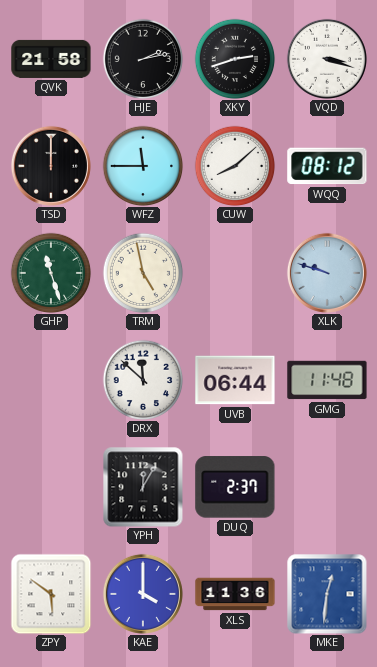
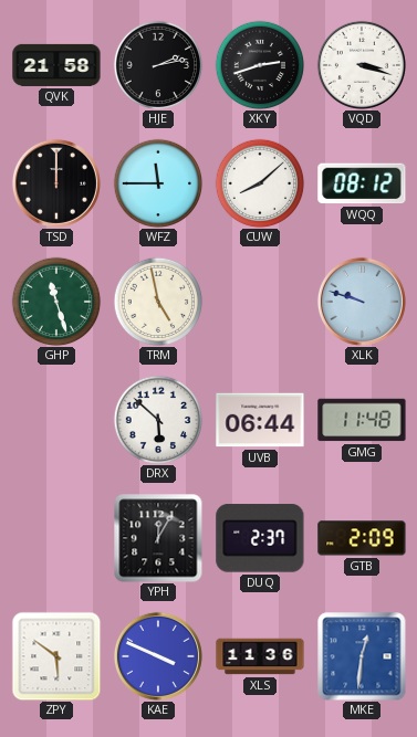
DRX: 11:52 -> 5:52
GTB: none -> 2:09
KAE: 4:00 -> 3:49
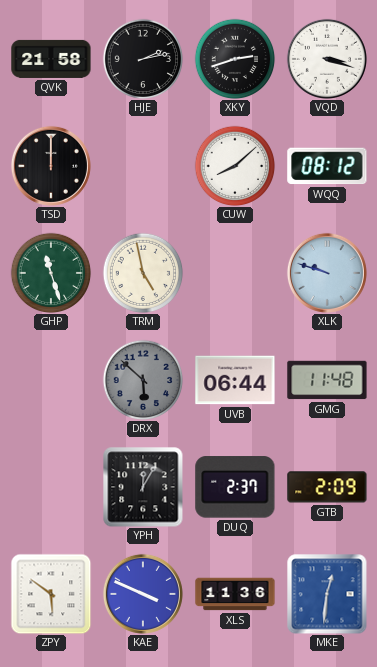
WFZ: 11:45 -> none
DRX dial: white -> grey
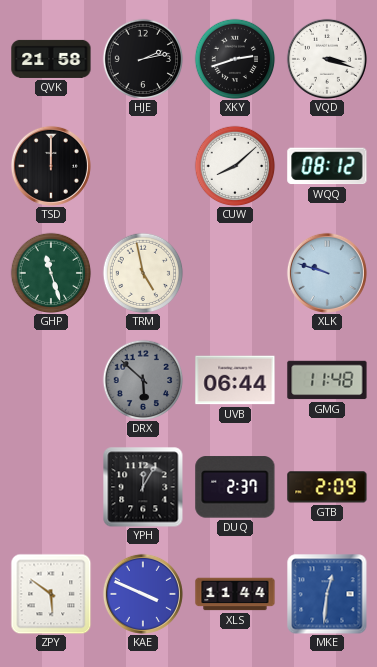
XLS: 11:36 -> 11:44
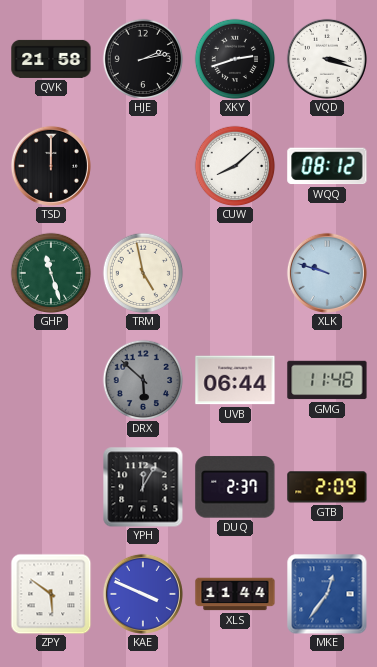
MKE: 12:31 -> 12:36
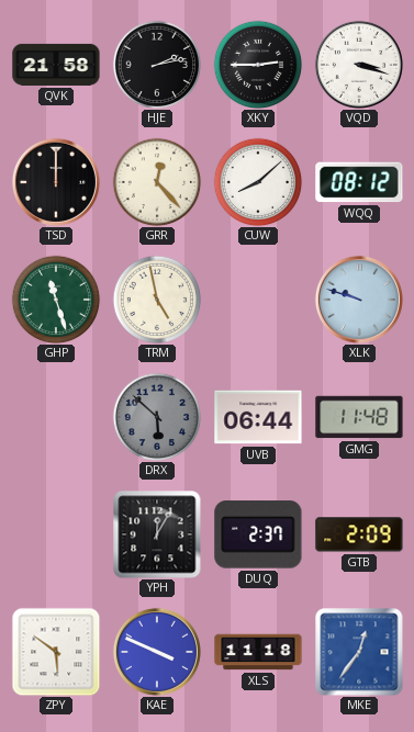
XKY: 2:42 -> 2:45
GRR: none -> 12:23
XLS: 11:44 -> 11:18
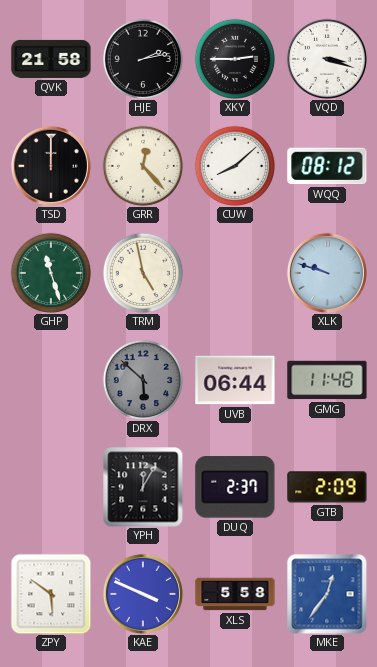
XLS: 11:18 -> 5:58
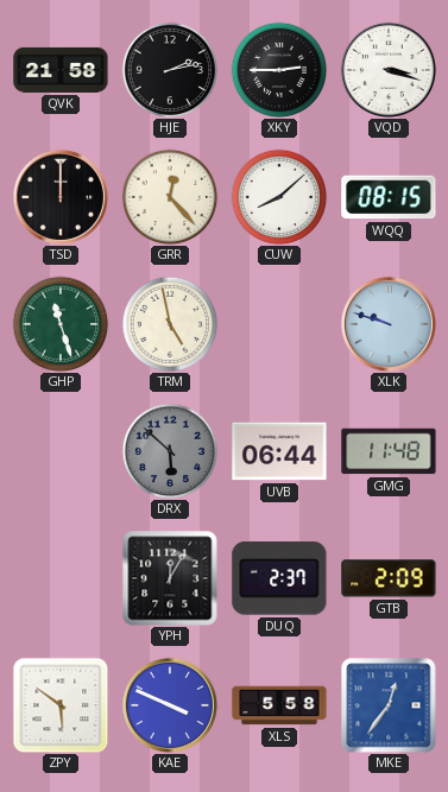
WQQ: 08:12 -> 08:15
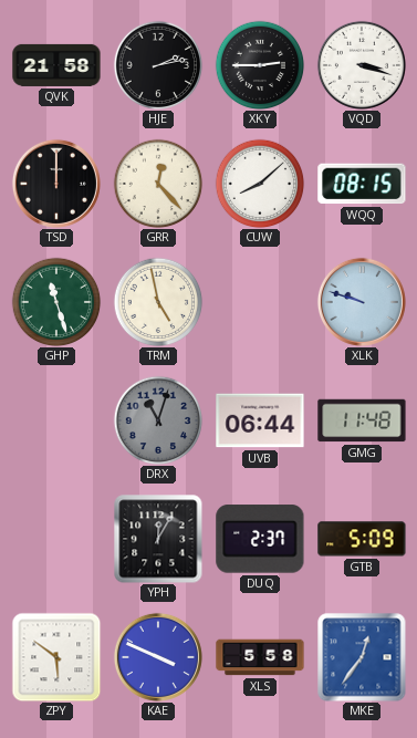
DRX: 5:52 -> 11:03
GTB: 2:09 -> 5:09
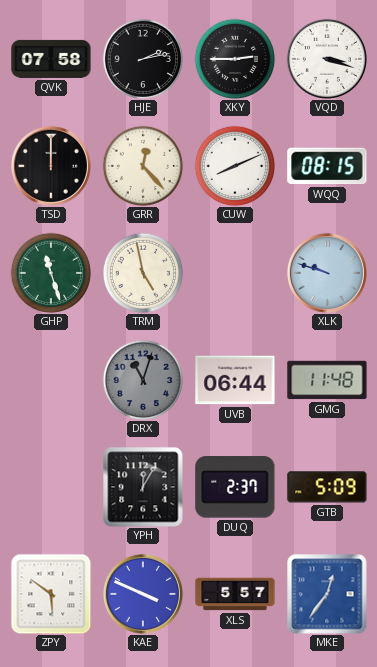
QVK: 21:58 -> 07:58
CUW: 8:08 -> 8:11
XLS: 5:58 -> 5:57
